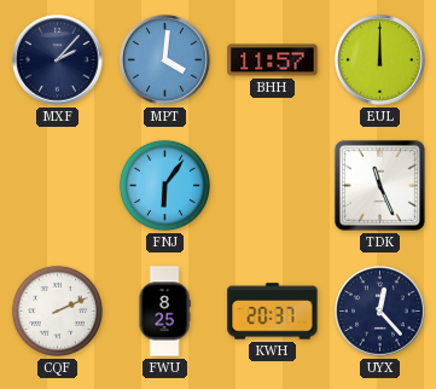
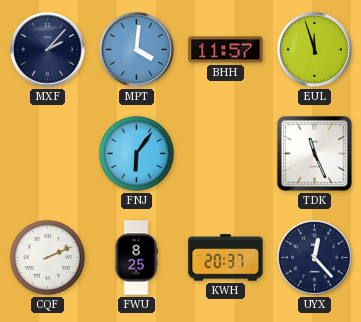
EUL: 12:00 -> 11:57
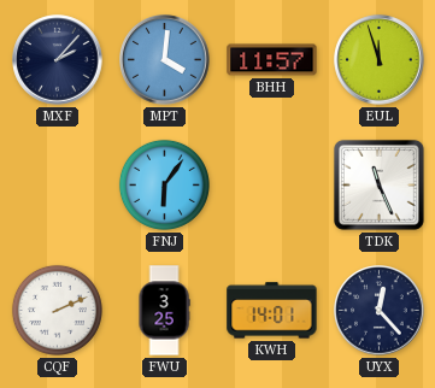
FWU: 8:25 -> 3:25
KWH: 20:37 -> 14:01
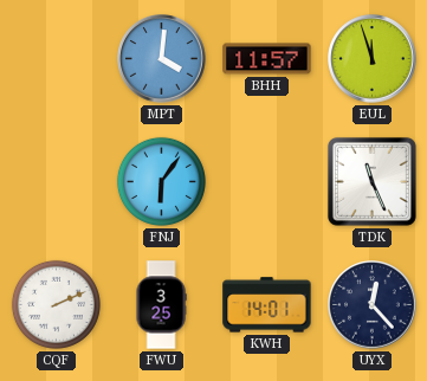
MXF: 2:07 -> none
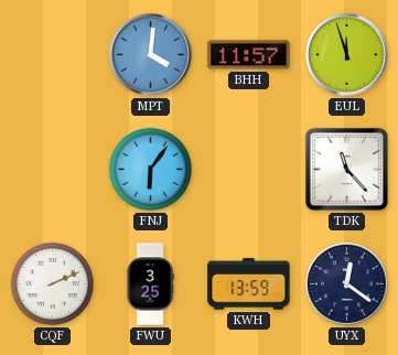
TDK: 11:26 -> 11:23
KWH: 14:01 -> 13:59
UYX: 12:23 -> 12:21
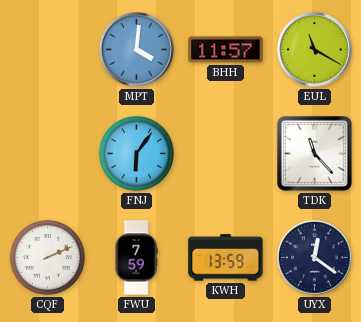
EUL: 11:57 -> 11:20
FWU: 3:25 -> 7:59
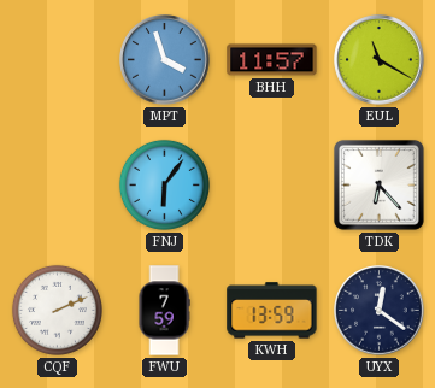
MPT: 4:01 -> 3:57
TDK: 11:23 -> 6:23
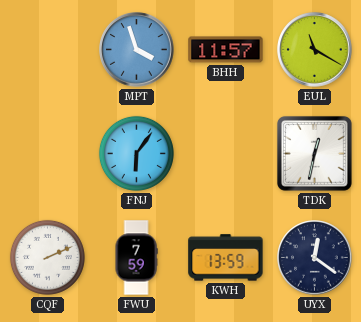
TDK: 6:23 -> 12:32
